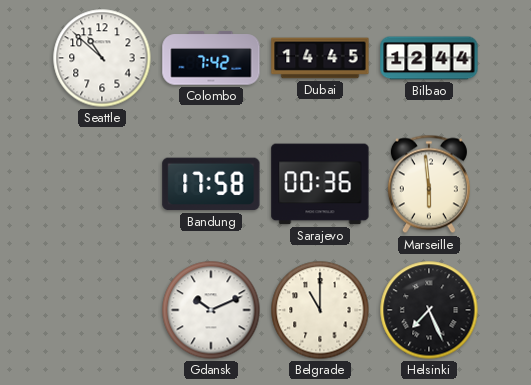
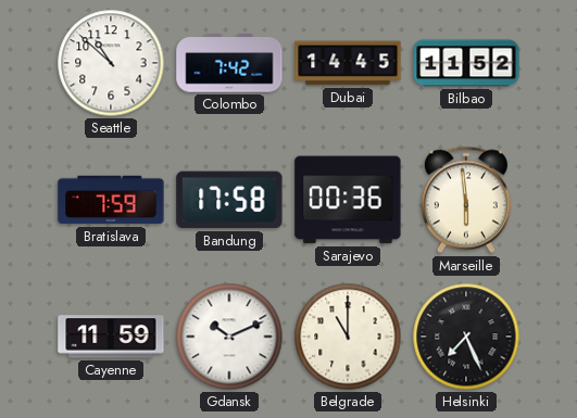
Bilbao: 12:44 -> 11:52
Bratislava: none -> 7:59
Cayenne: none -> 11:59
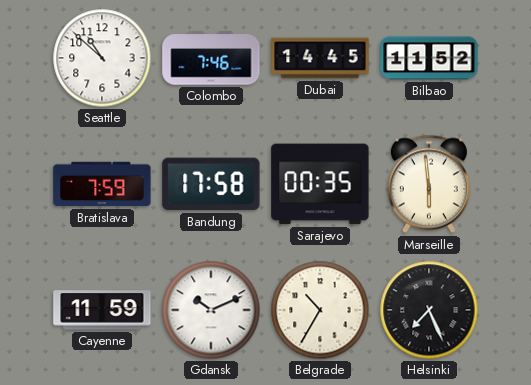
Colombo: 7:42 -> 7:46
Sarajevo: 00:36 -> 00:35
Belgrade: 11:00 -> 10:35
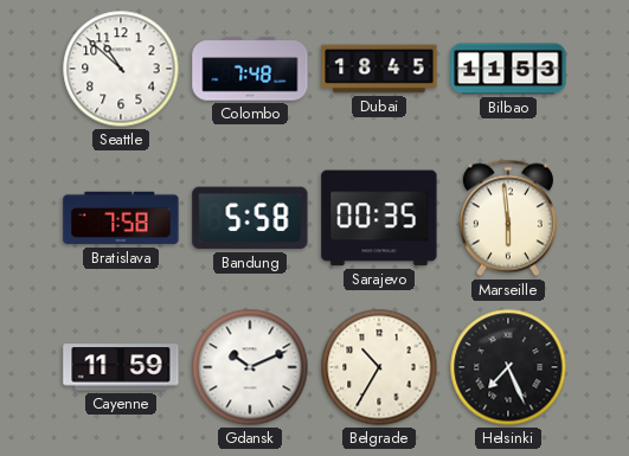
Colombo: 7:46 -> 7:48
Dubai: 14:45 -> 18:45
Bilbao: 11:52 -> 11:53
Bratislava: 7:59 -> 7:58
Bandung: 17:58 -> 5:58
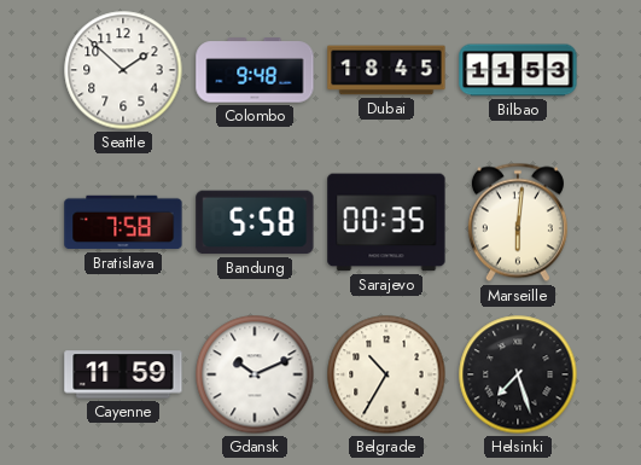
Seattle: 10:52 -> 1:52
Colombo: 7:48 -> 9:48
Marseille: 5:59 -> 6:01
Helsinki: 7:26 -> 7:27
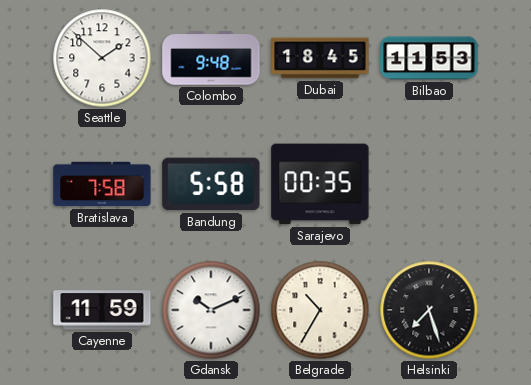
Marseille: 6:01 -> none
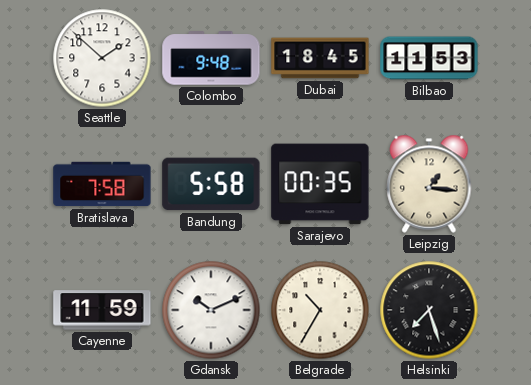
Leipzig: none -> 1:16
